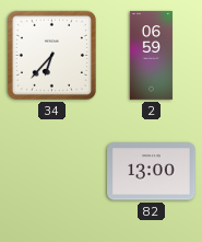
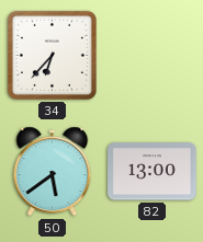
2: 06:59 -> none
50: none -> 5:39
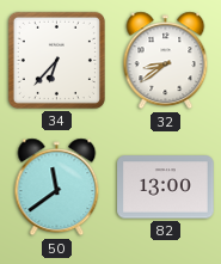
32: none -> 8:39
50: 5:39 -> 11:39
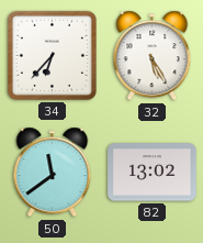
32: 8:39 -> 5:25
82: 13:00 -> 13:02
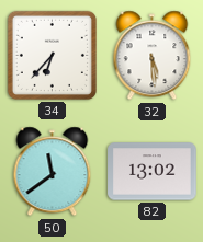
32: 5:25 -> 5:29
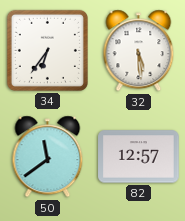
34: 6:37 -> 6:36
82: 13:02 -> 12:57
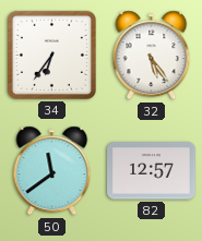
32: 5:29 -> 5:24
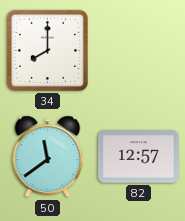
34: 6:36 -> 8:00
32: 5:24 -> none
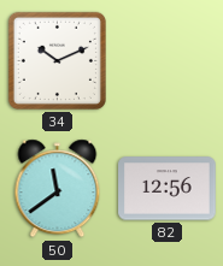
34: 8:00 -> 10:11
82: 12:57 -> 12:56
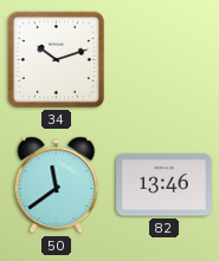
34: 10:11 -> 10:12
82: 12:56 -> 13:46
